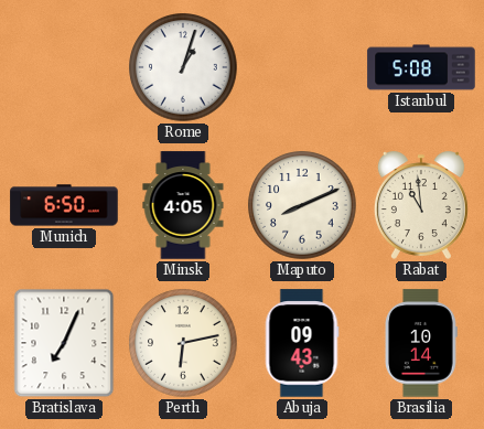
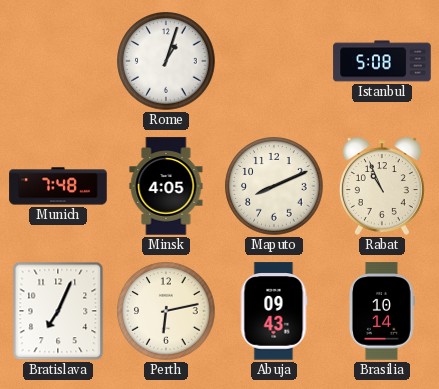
Munich: 6:50 -> 7:48
Rabat: 10:59 -> 10:56
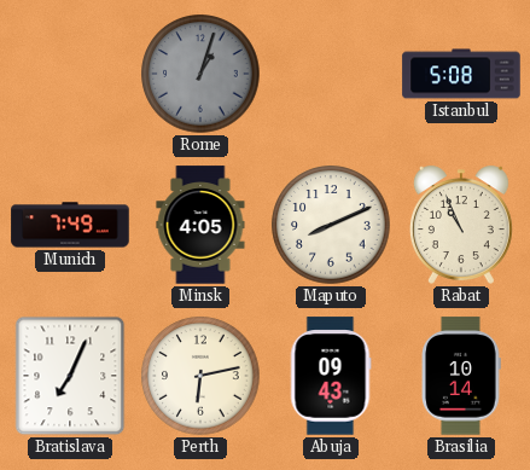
Rome dial: white -> grey
Munich: 7:48 -> 7:49
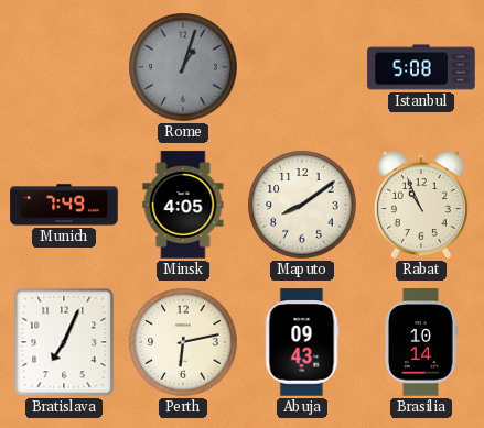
Maputo: 8:11 -> 8:09
